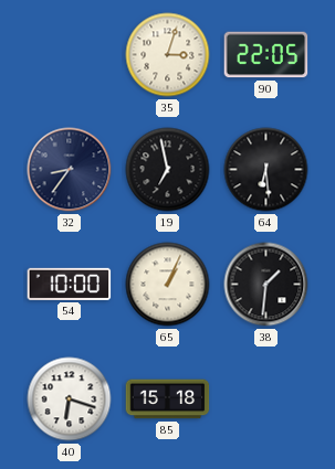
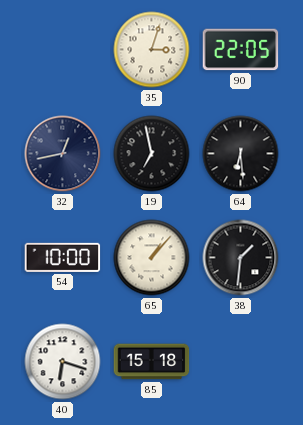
32: 8:36 -> 12:43
65: 1:04 -> 1:07
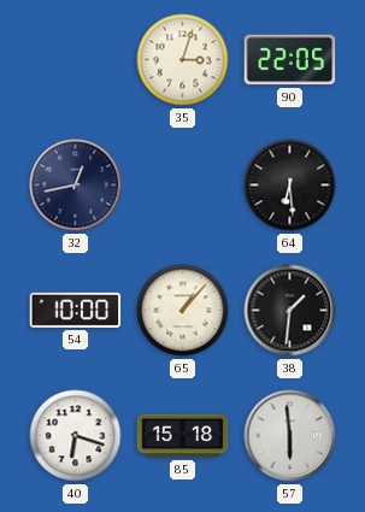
19: 6:58 -> none
57: none -> 5:59
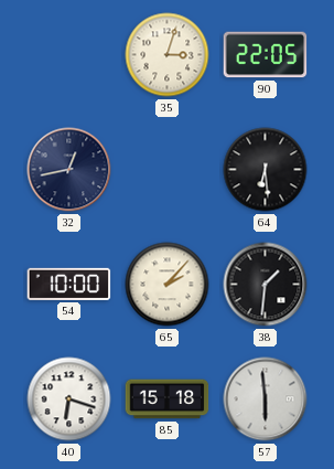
65: 1:07 -> 2:07
